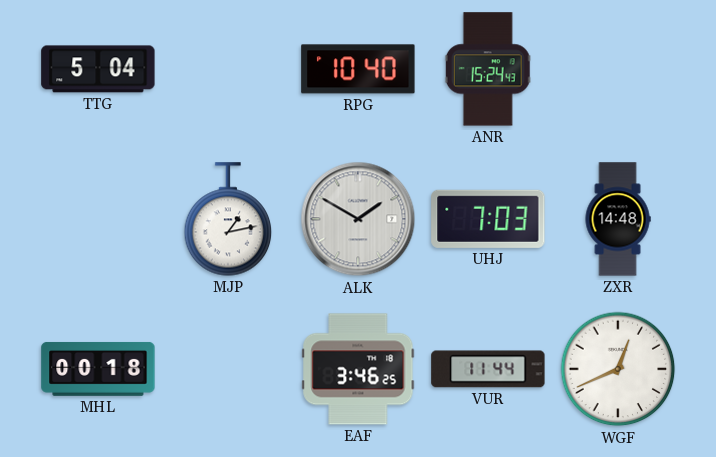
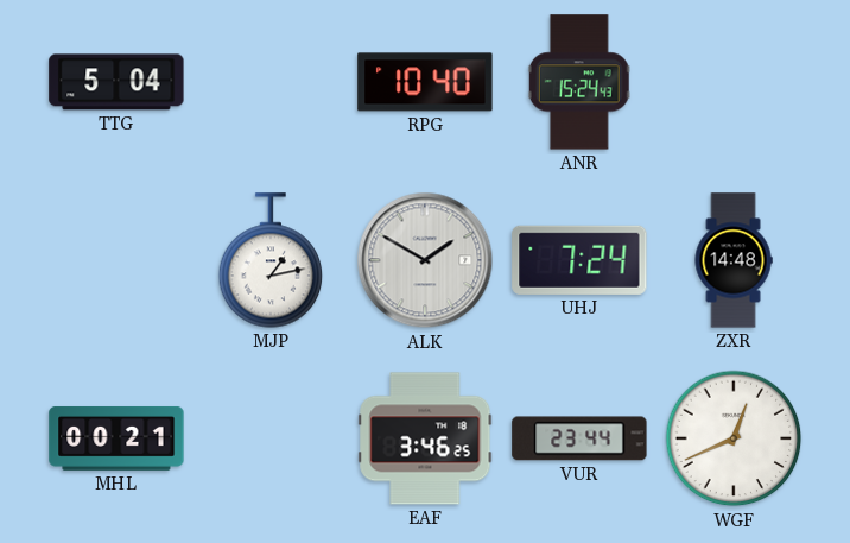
UHJ: 7:03 -> 7:24
MHL: 00:18 -> 00:21
VUR: 11:44 -> 23:44
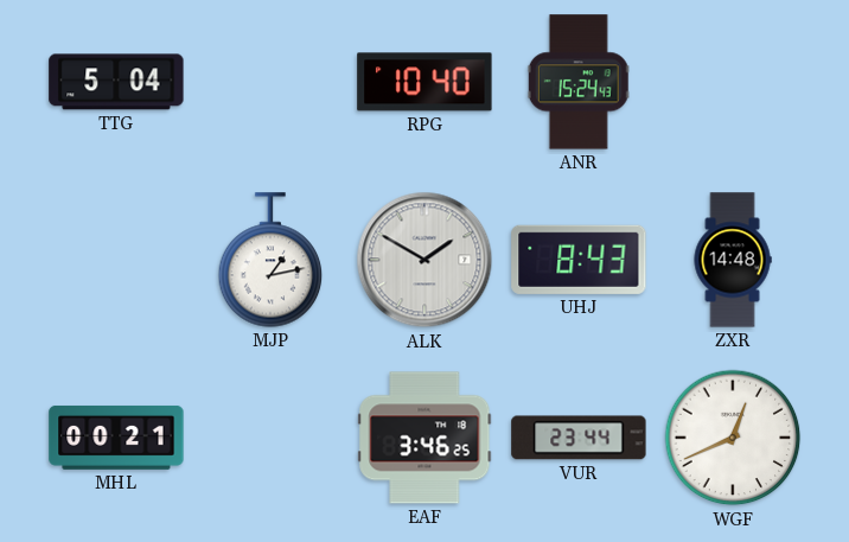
UHJ: 7:24 -> 8:43
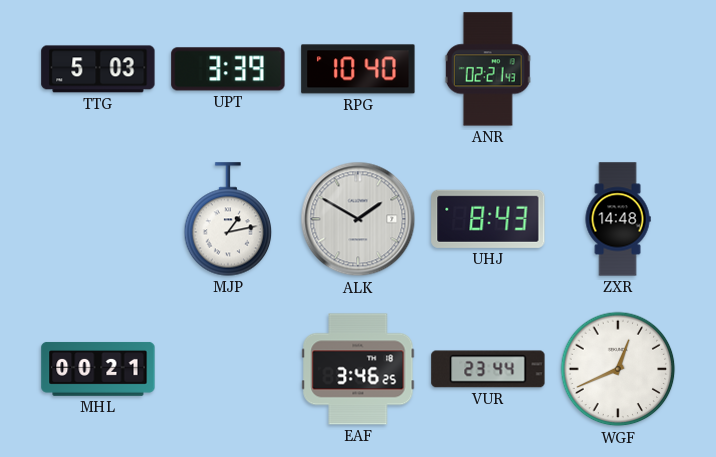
TTG: 5:04 -> 5:03
UPT: none -> 3:39
ANR: 15:24 -> 02:21
